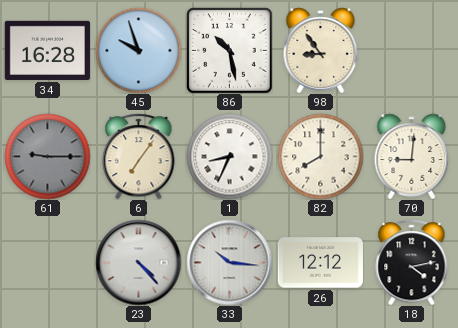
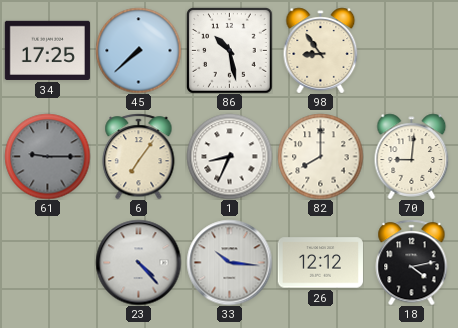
34: 16:28 -> 17:25
45: 9:57 -> 7:38
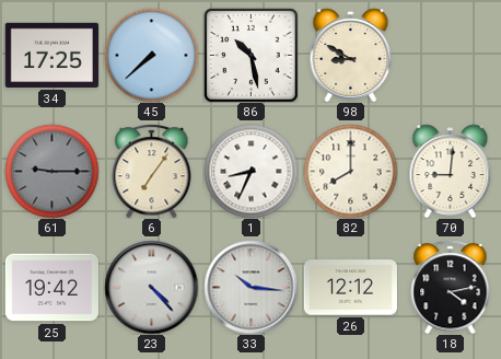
98: 8:54 -> 8:50
25: none -> 19:42
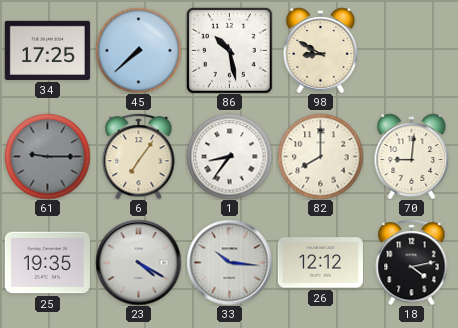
1: 8:34 -> 8:36
25: 19:42 -> 19:35
23: 4:23 -> 4:20
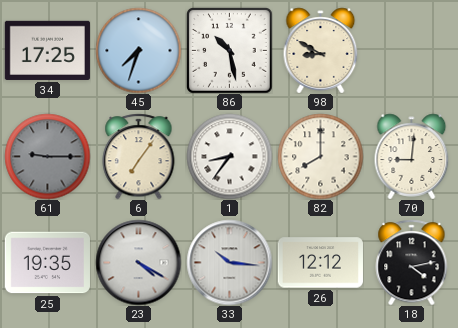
45: 7:38 -> 7:33
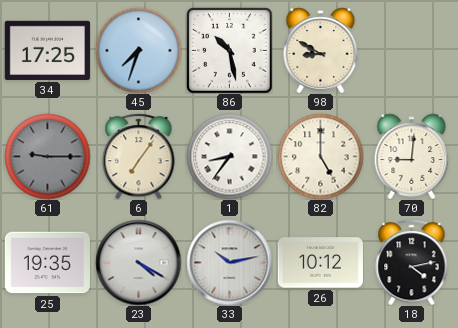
82: 8:00 -> 5:00
33: 10:16 -> 10:13
26: 12:12 -> 10:12
